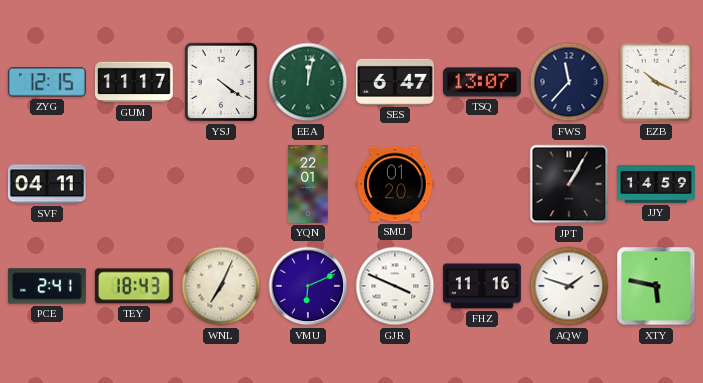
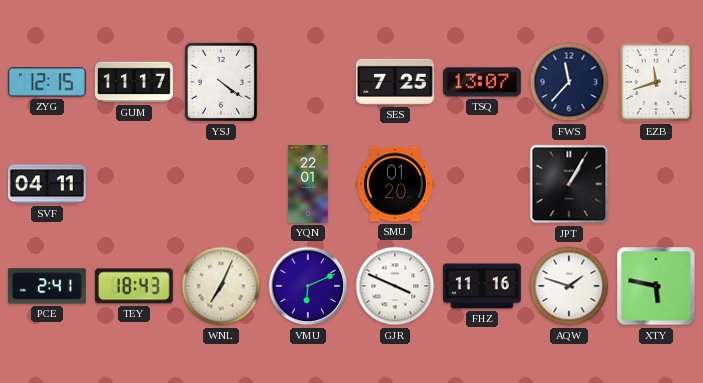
EEA: 12:02 -> none
SES: 6:47 -> 7:25
EZB: 10:19 -> 11:42
JJY: 14:59 -> none
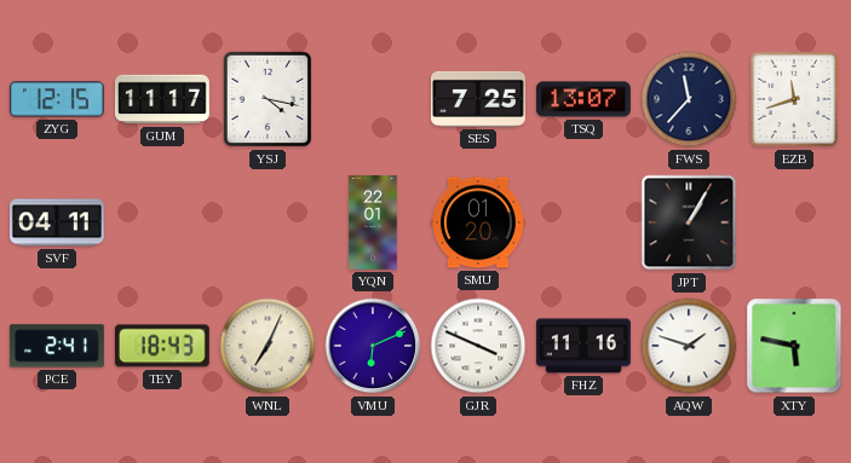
YSJ: 4:21 -> 4:17
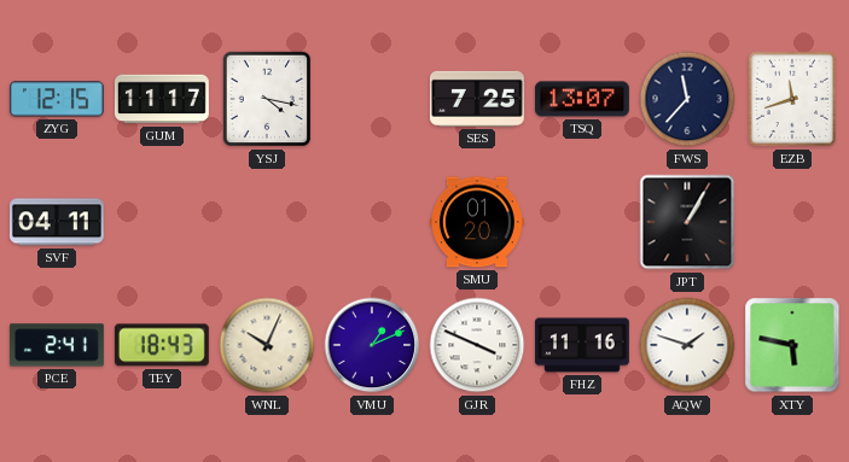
YQN: 22:01 -> none
WNL: 7:04 -> 10:04
VMU: 6:11 -> 1:11
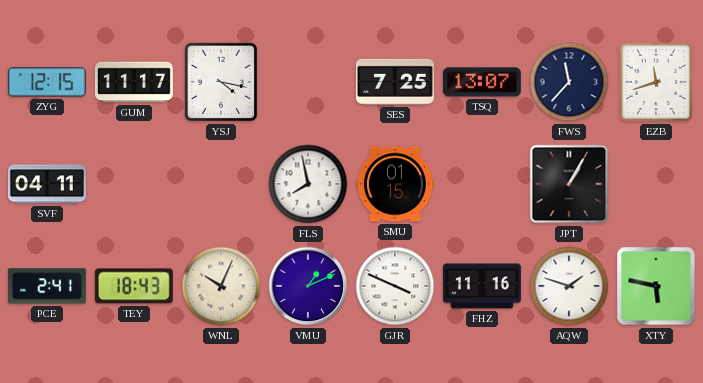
FLS: none -> 7:58
SMU: 01:20 -> 01:15
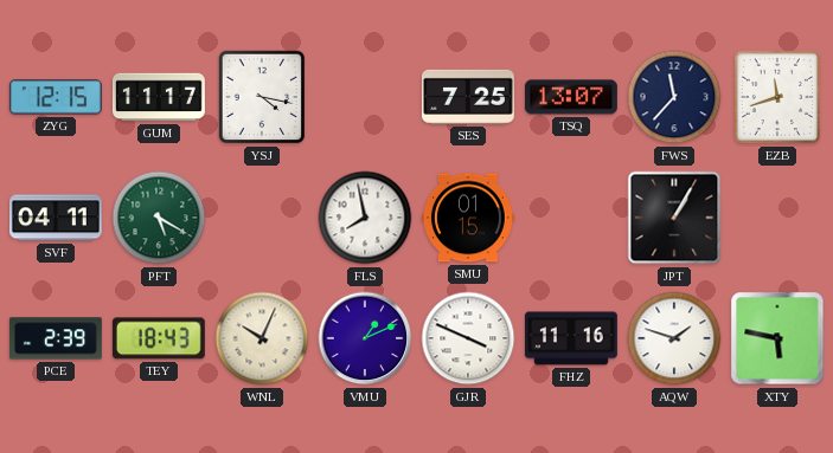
PFT: none -> 5:20
PCE: 2:41 -> 2:39
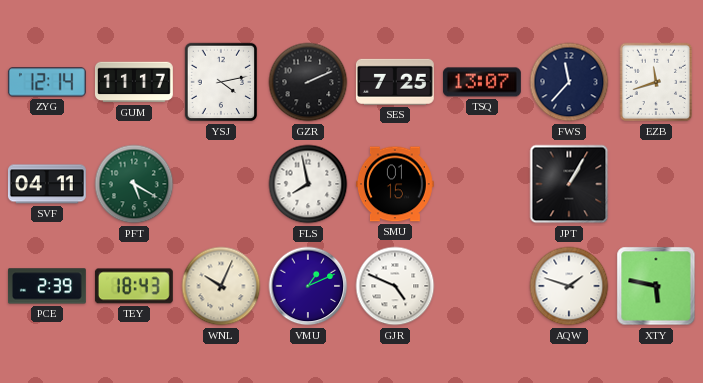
ZYG: 12:15 -> 12:14
YSJ: 4:17 -> 4:13
GZR: none -> 2:11
GJR: 3:49 -> 4:49
FHZ: 11:16 -> none
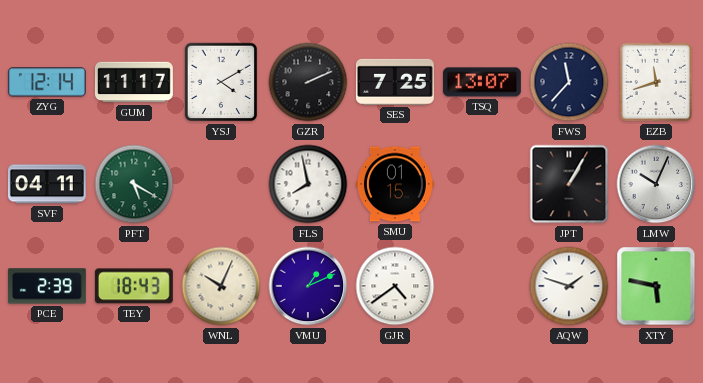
YSJ: 4:13 -> 4:10
LMW: none -> 10:04
GJR: 4:49 -> 4:39
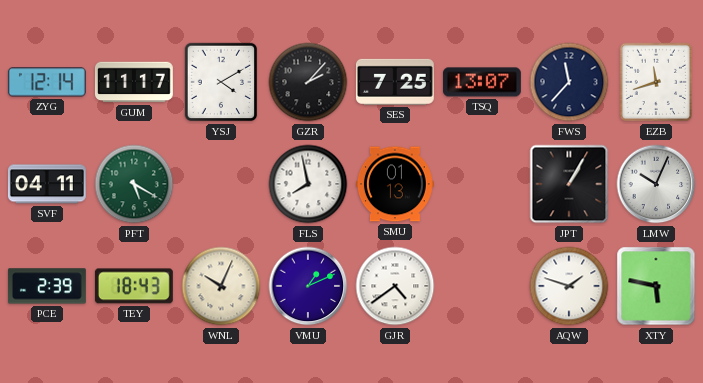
GZR: 2:11 -> 2:07
SMU: 01:15 -> 01:13
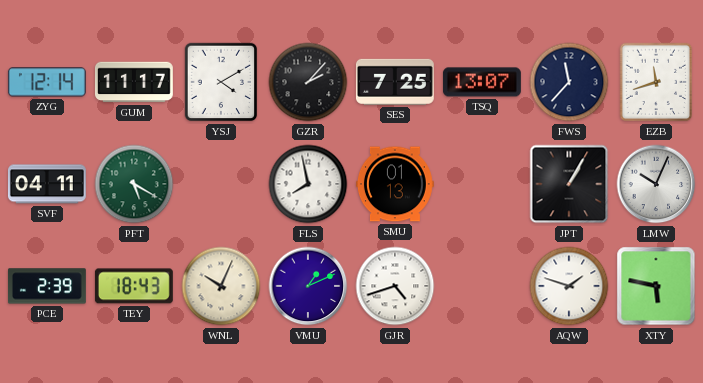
GJR: 4:39 -> 4:42
